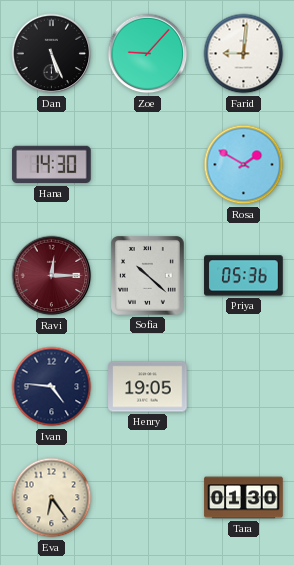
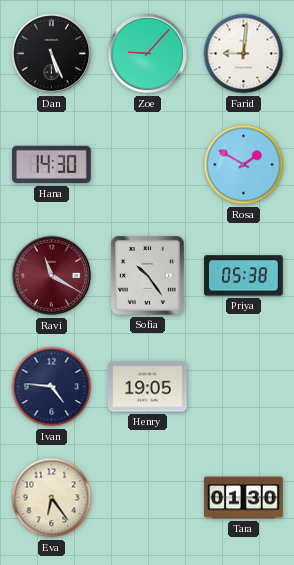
Ravi: 12:15 -> 11:20
Sofia: 10:22 -> 10:24
Priya: 05:36 -> 05:38
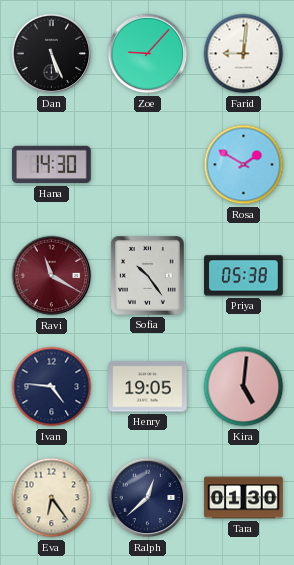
Kira: none -> 5:01
Ralph: none -> 12:38
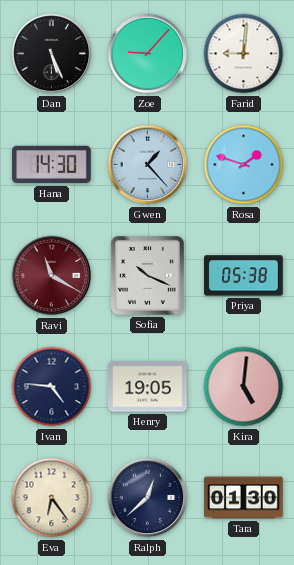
Gwen: none -> 1:23
Rosa: 1:50 -> 1:48
Sofia: 10:24 -> 10:19
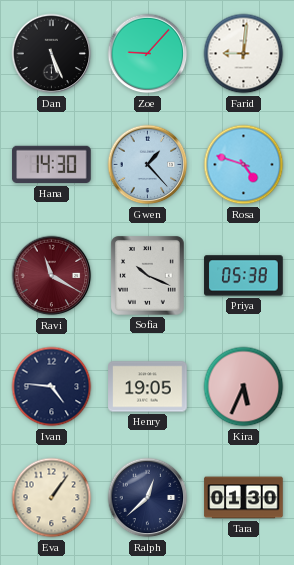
Rosa: 1:48 -> 4:48
Kira: 5:01 -> 5:34
Eva: 6:24 -> 1:06
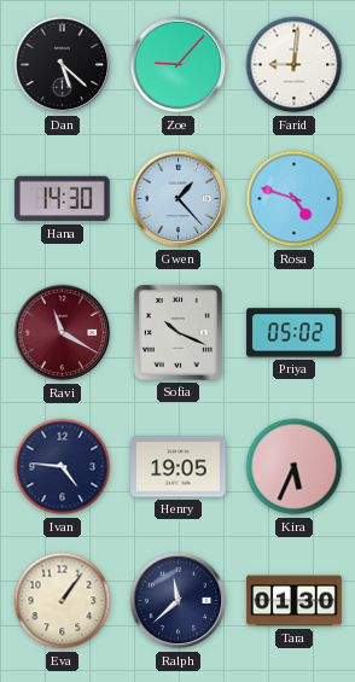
Dan: 5:26 -> 5:22
Priya: 05:38 -> 05:02
Ralph: 12:38 -> 11:38
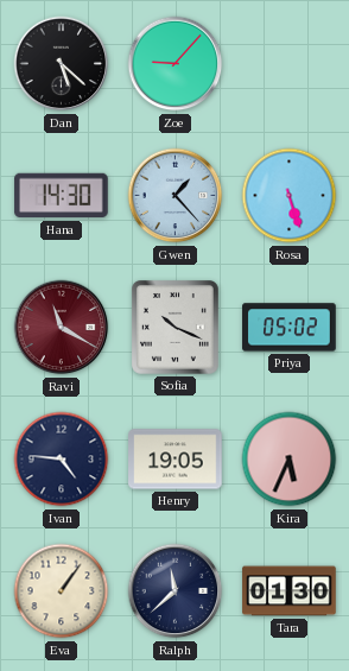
Farid: 9:01 -> none
Rosa: 4:48 -> 5:27
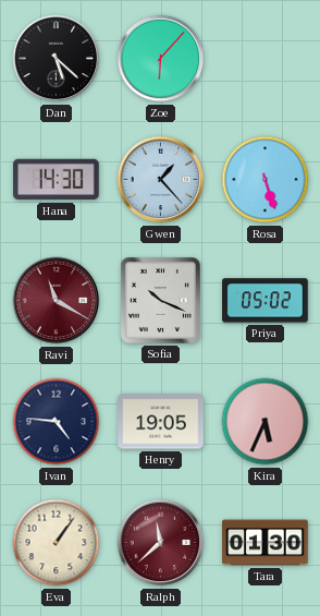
Zoe: 9:07 -> 6:07
Ralph dial: navy -> burgundy
